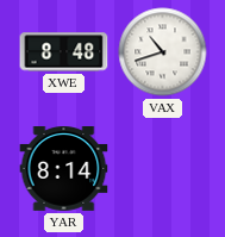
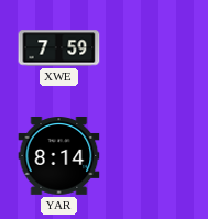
XWE: 8:48 -> 7:59
VAX: 10:42 -> none
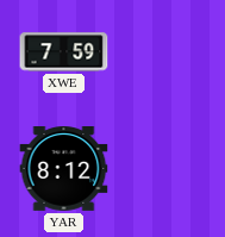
YAR: 8:14 -> 8:12
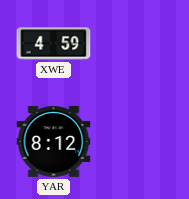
XWE: 7:59 -> 4:59
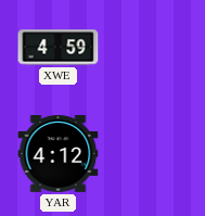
YAR: 8:12 -> 4:12
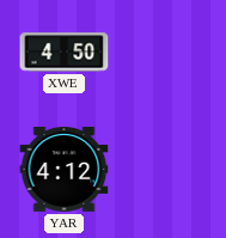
XWE: 4:59 -> 4:50
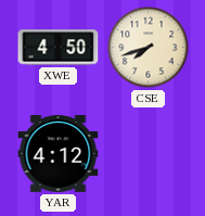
CSE: none -> 7:42
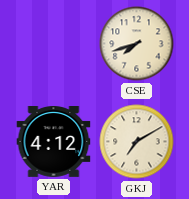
XWE: 4:50 -> none
GKJ: none -> 7:10
